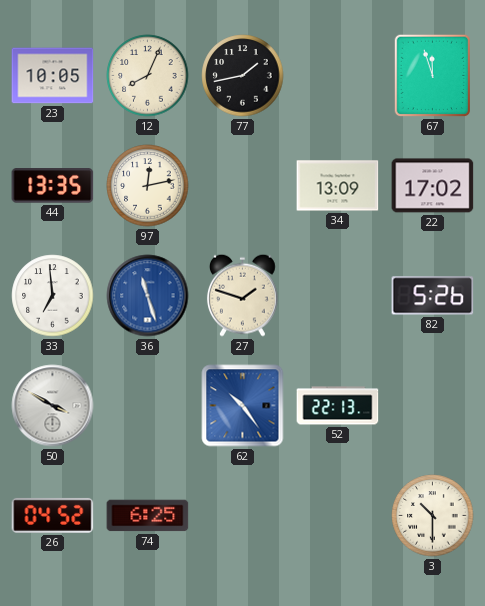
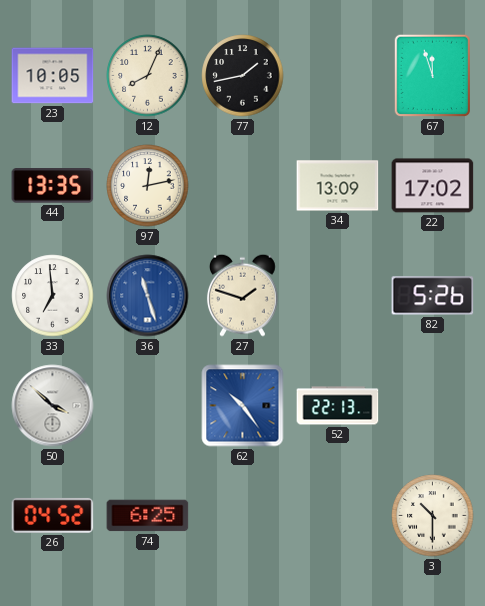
50: 3:50 -> 3:52
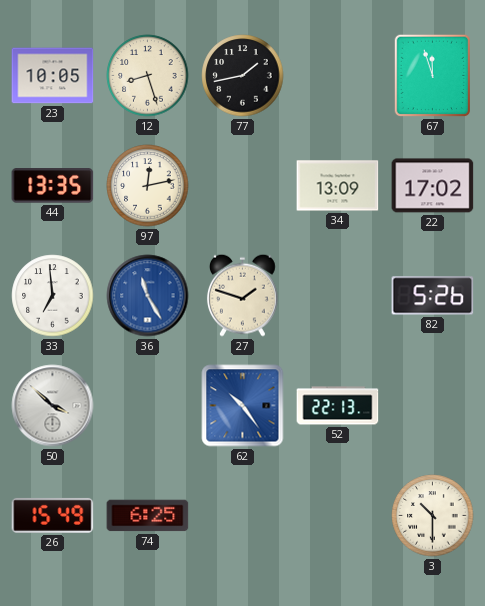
12: 8:04 -> 8:27
36: 11:27 -> 11:25
26: 04:52 -> 15:49
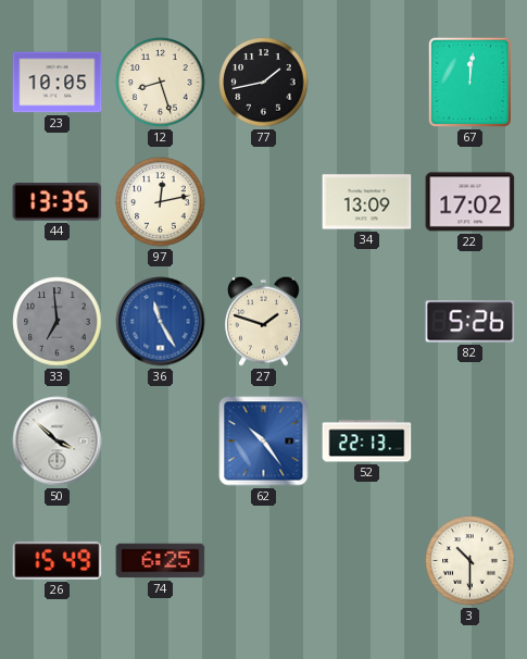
67: 11:57 -> 12:01
33 dial: white -> grey
